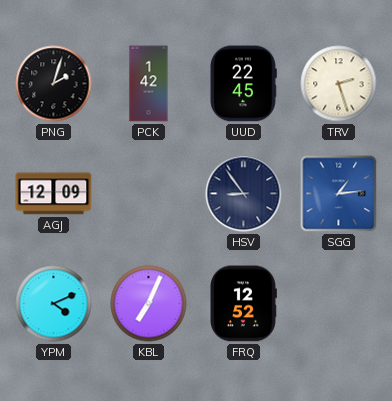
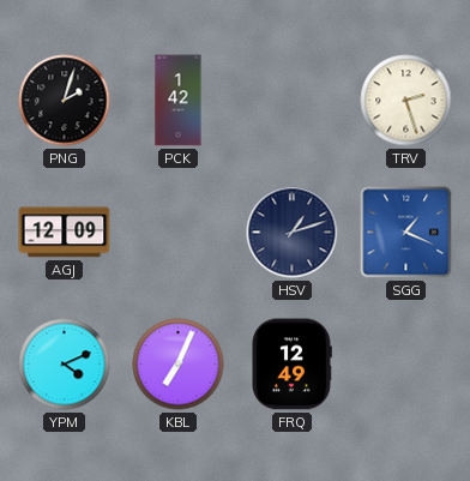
UUD: 22:45 -> none
HSV: 8:54 -> 1:12
SGG: 1:14 -> 1:19
FRQ: 12:52 -> 12:49
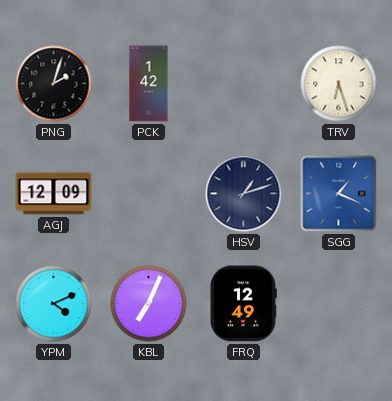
TRV: 2:27 -> 6:27
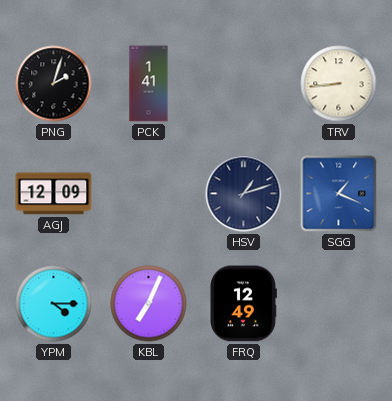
PCK: 1:42 -> 1:41
TRV: 6:27 -> 8:44
YPM: 4:11 -> 4:15
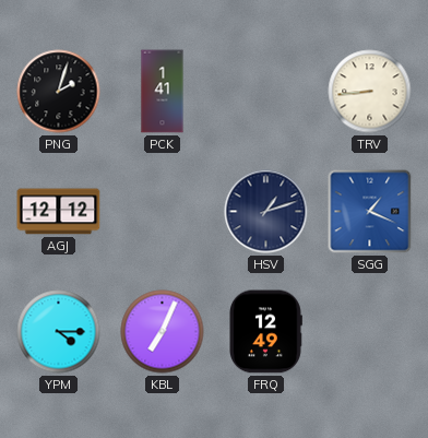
AGJ: 12:09 -> 12:12
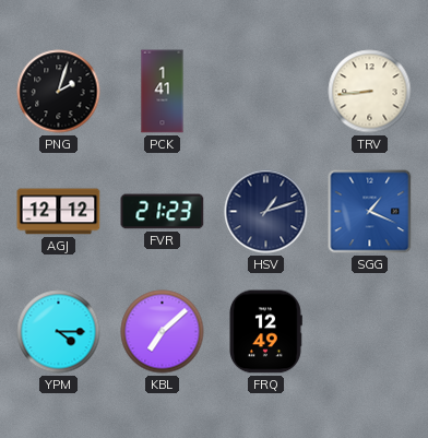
FVR: none -> 21:23
KBL: 7:04 -> 7:08
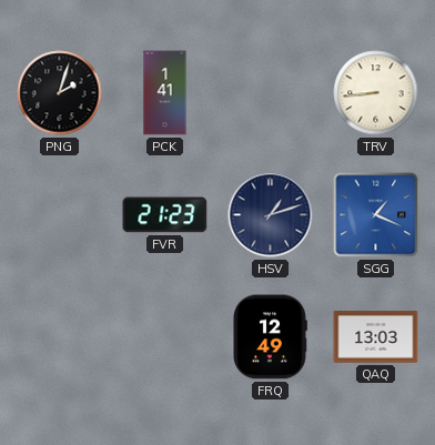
AGJ: 12:12 -> none
YPM: 4:15 -> none
KBL: 7:08 -> none
QAQ: none -> 13:03
